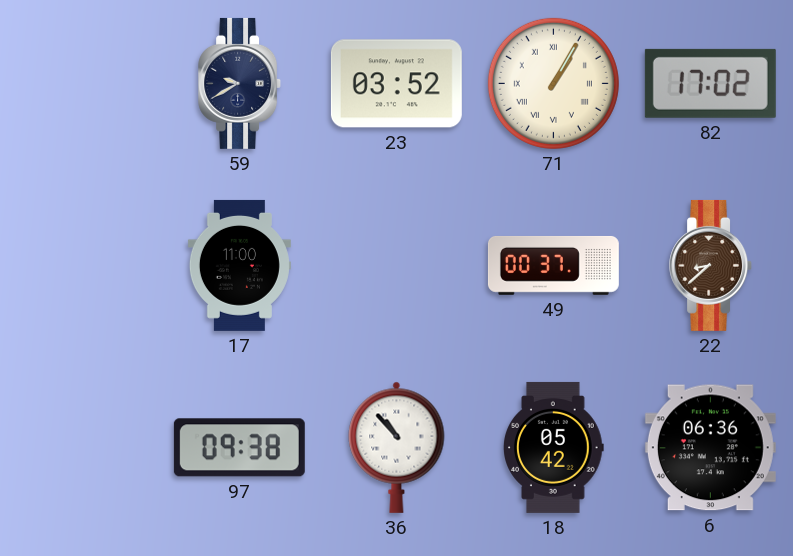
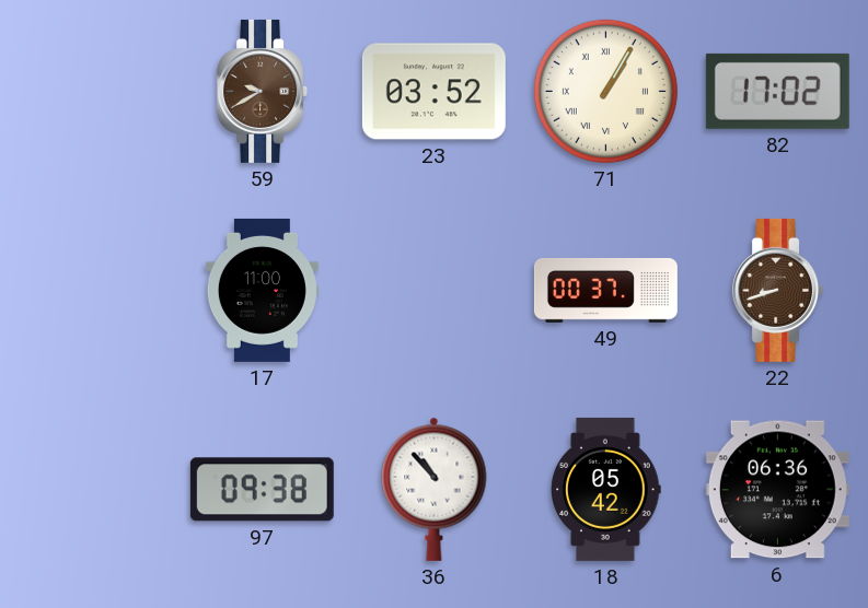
59 dial: navy -> brown
22: 8:38 -> 8:42
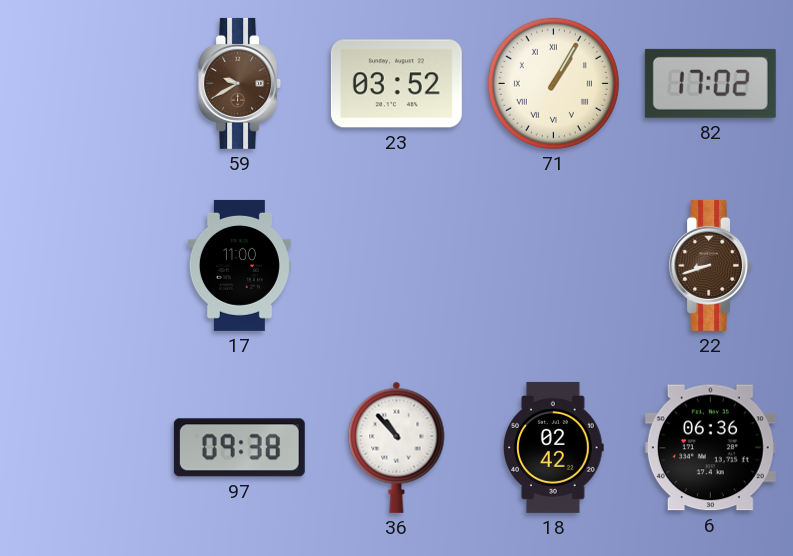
49: 00:37 -> none
18: 05:42 -> 02:42
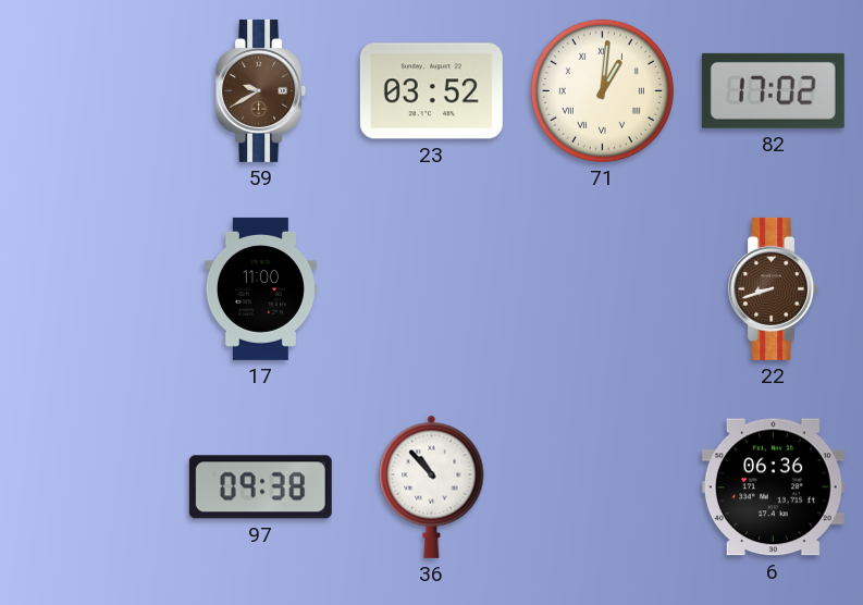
71: 1:05 -> 1:01
18: 02:42 -> none
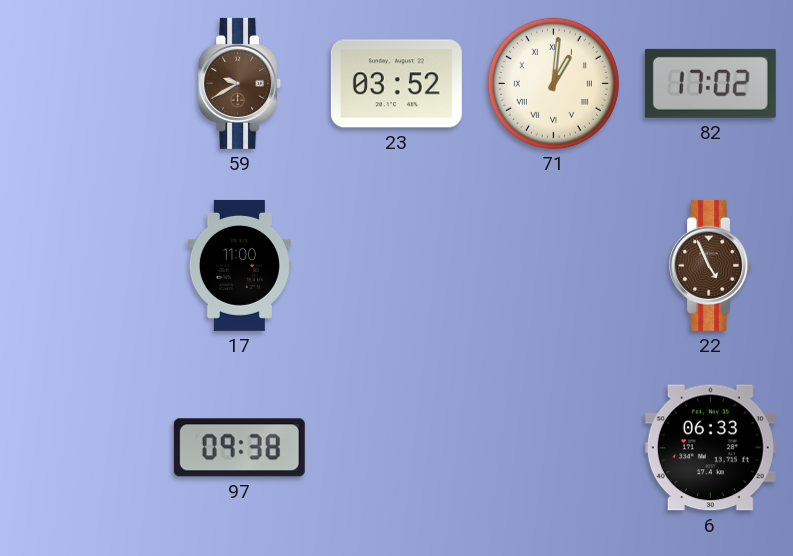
22: 8:42 -> 4:56
36: 10:53 -> none
6: 06:36 -> 06:33
